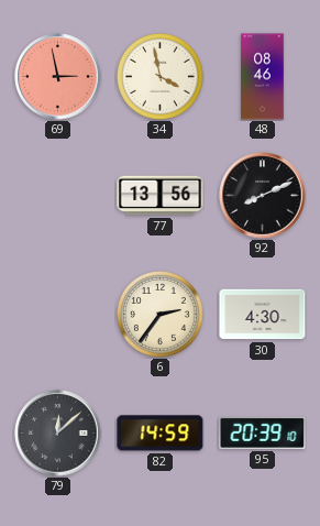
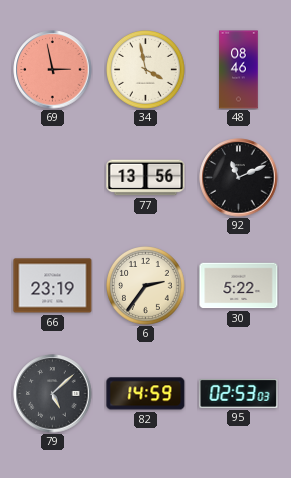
92: 8:11 -> 11:11
66: none -> 23:19
30: 4:30 -> 5:22
79: 12:08 -> 5:08
95: 20:39 -> 02:53
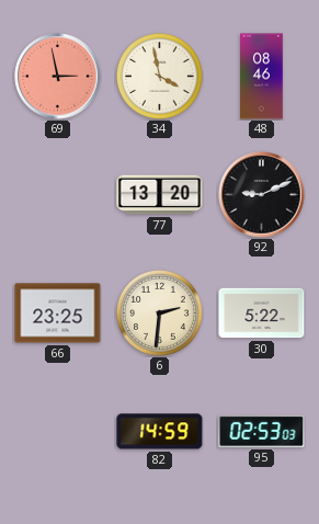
77: 13:56 -> 13:20
92: 11:11 -> 9:11
66: 23:19 -> 23:25
6: 2:36 -> 2:31
79: 5:08 -> none
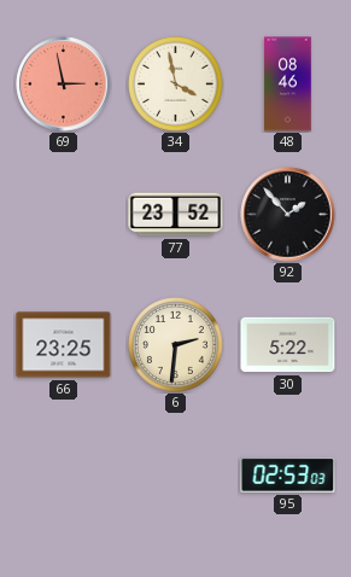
77: 13:20 -> 23:52
92: 9:11 -> 1:53
82: 14:59 -> none
